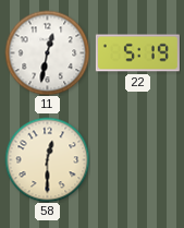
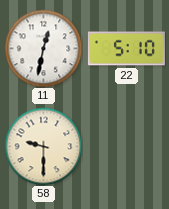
22: 5:19 -> 5:10
58: 12:30 -> 9:30
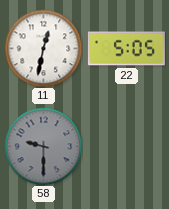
22: 5:10 -> 5:05
58 dial: cream -> grey
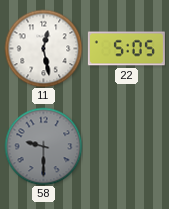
11: 12:32 -> 12:28
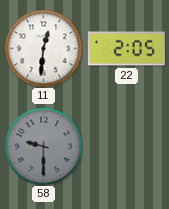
11: 12:28 -> 12:31
22: 5:05 -> 2:05
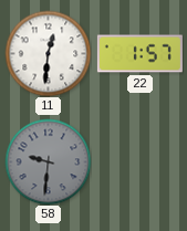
22: 2:05 -> 1:57
58: 9:30 -> 9:31
